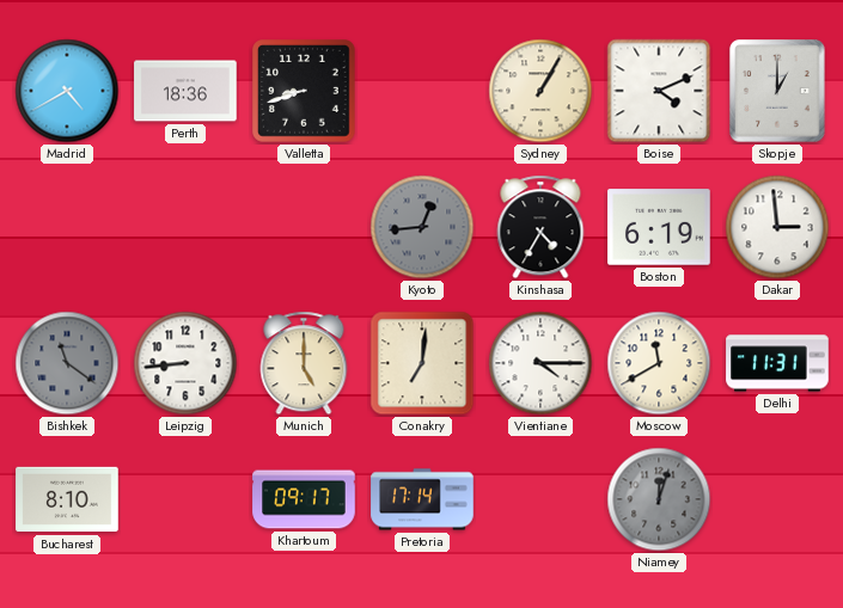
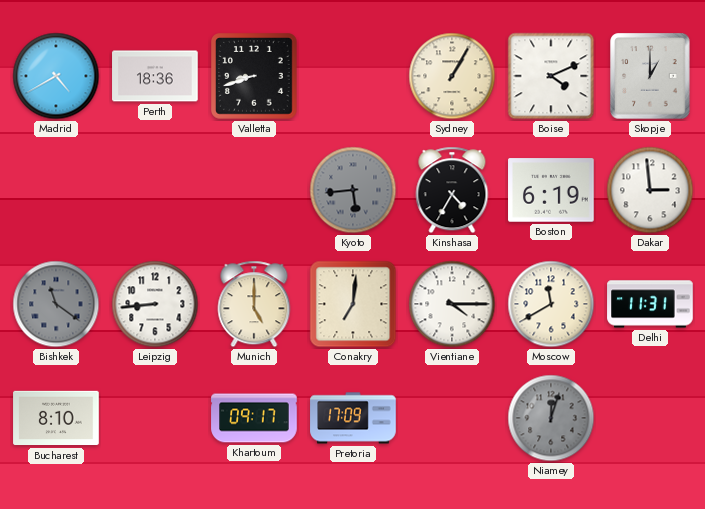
Kyoto: 12:44 -> 5:44
Pretoria: 17:14 -> 17:09
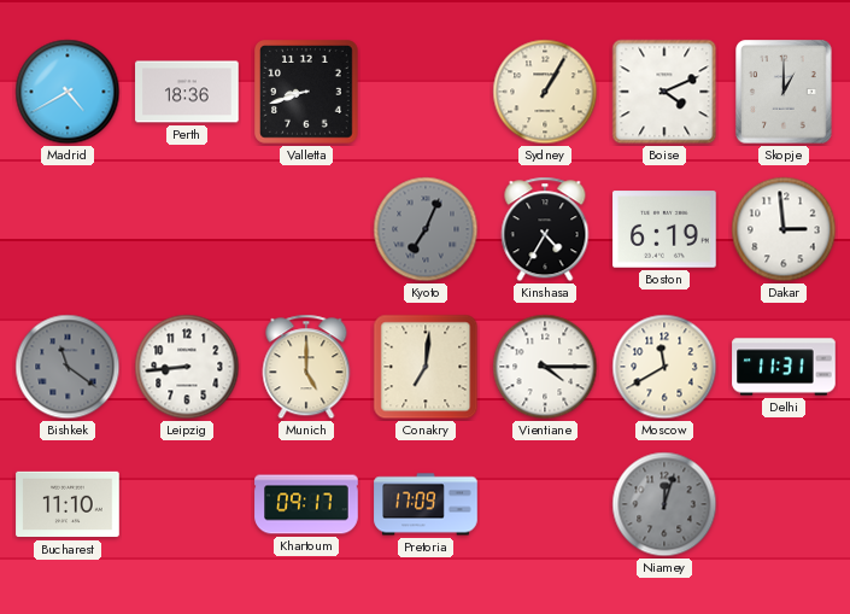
Kyoto: 5:44 -> 7:04
Bucharest: 8:10 -> 11:10
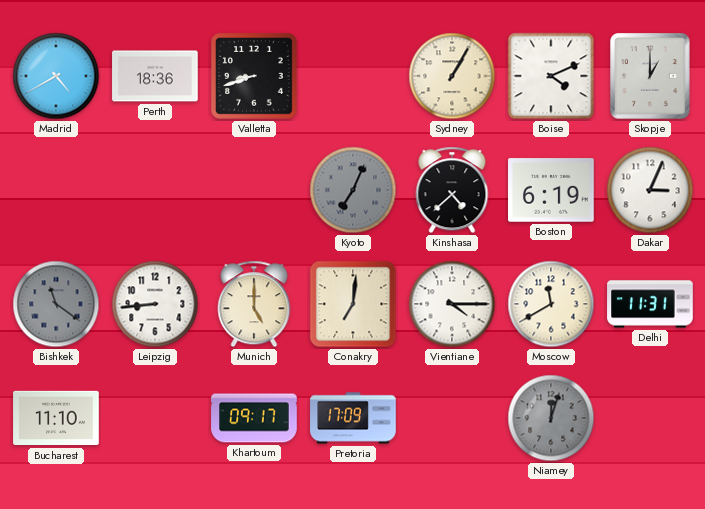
Kinshasa: 4:35 -> 4:38
Dakar: 2:59 -> 3:04
